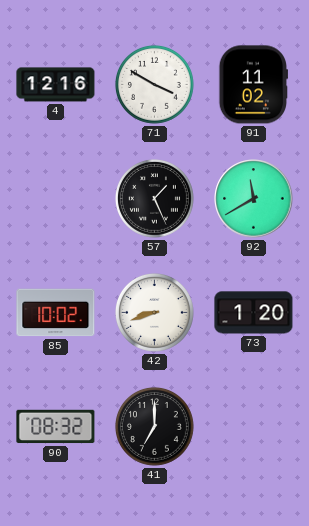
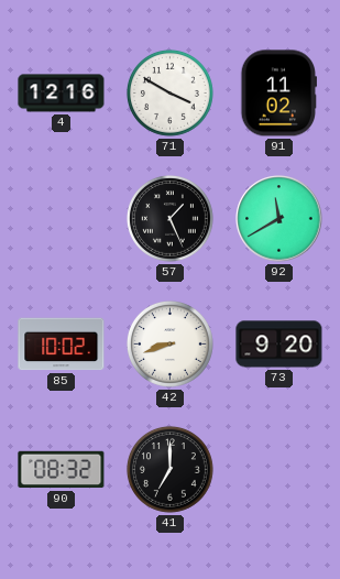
73: 1:20 -> 9:20
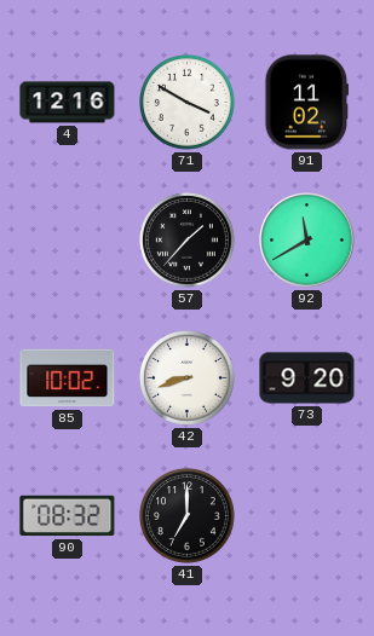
57: 1:26 -> 1:37
